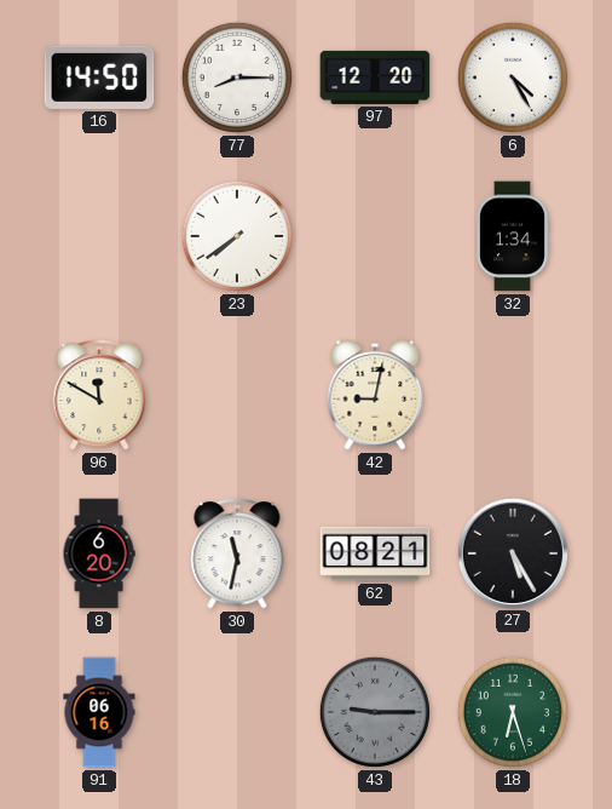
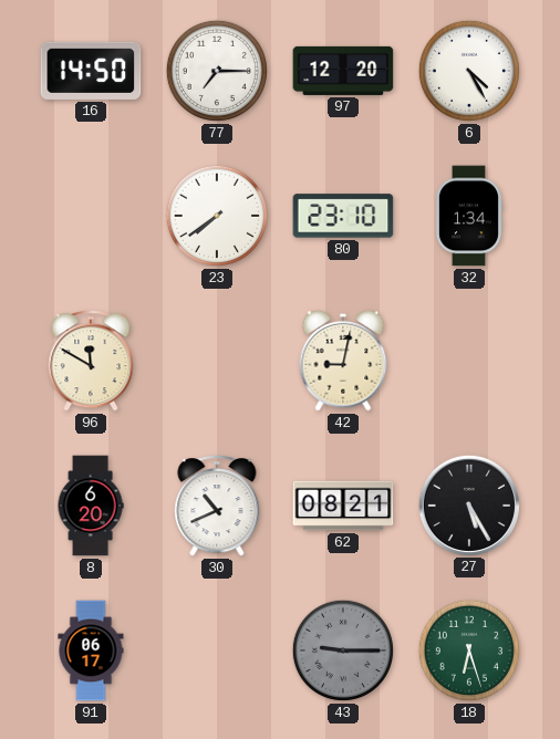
77: 8:15 -> 7:15
80: none -> 23:10
30: 11:32 -> 10:41
91: 06:16 -> 06:17
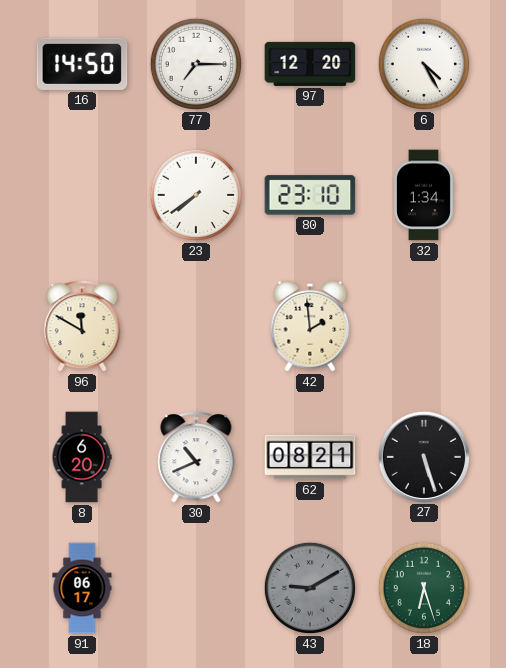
42: 9:02 -> 1:59
27: 5:25 -> 5:27
43: 9:15 -> 9:10
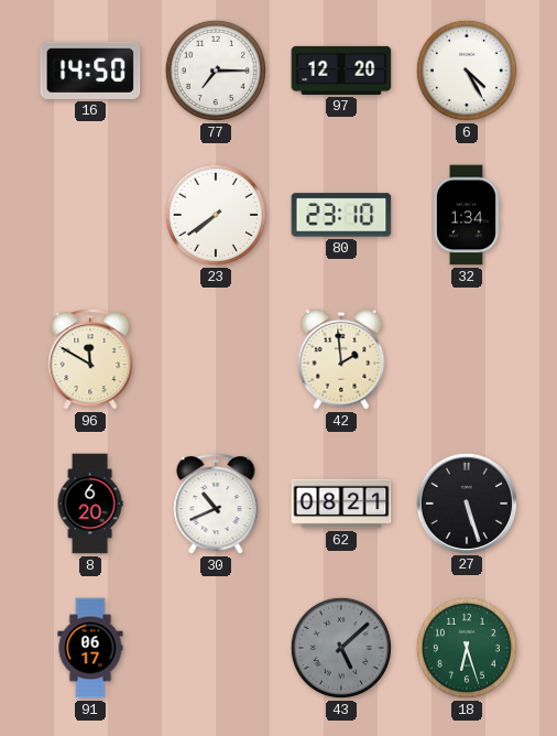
43: 9:10 -> 5:08
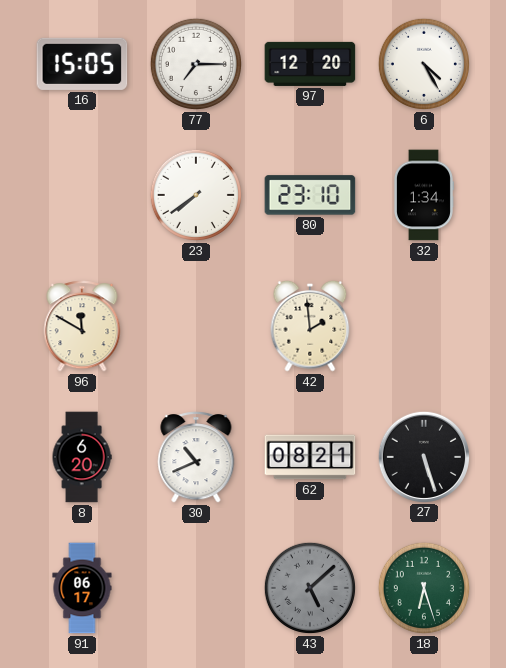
16: 14:50 -> 15:05
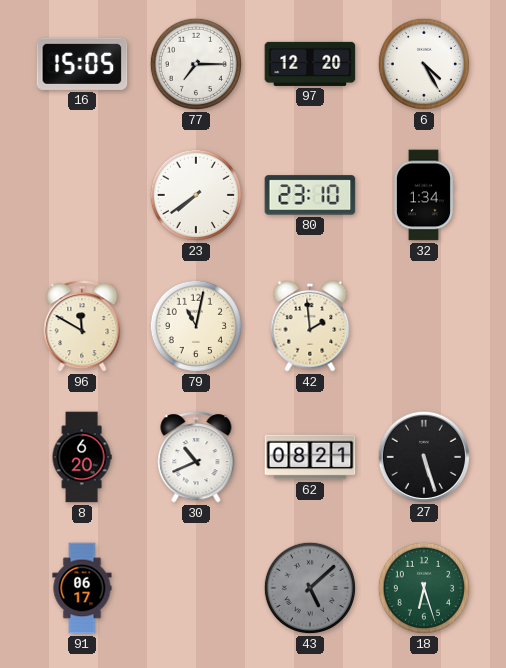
79: none -> 11:02
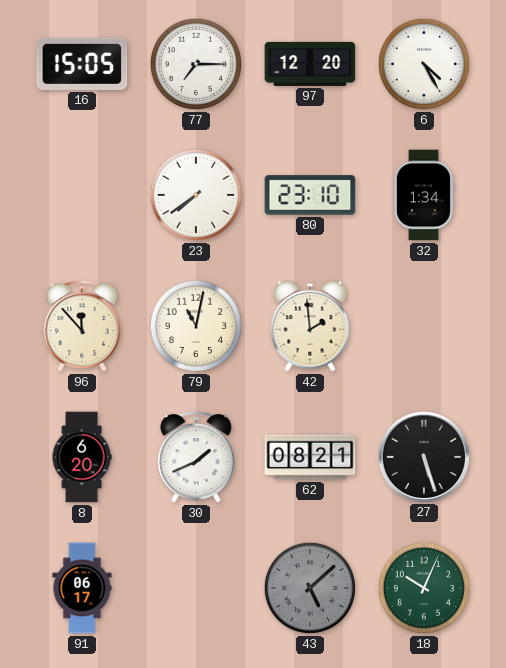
96: 11:50 -> 11:53
30: 10:41 -> 1:41
18: 6:27 -> 10:04
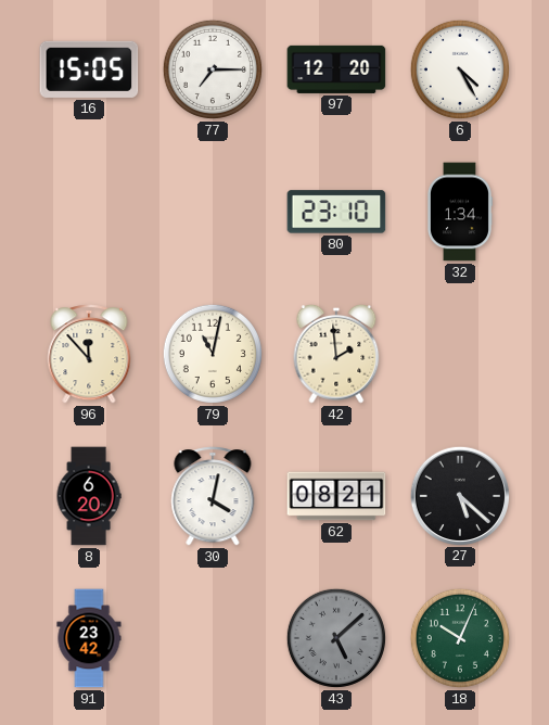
23: 7:39 -> none
30: 1:41 -> 4:02
27: 5:27 -> 5:22
91: 06:17 -> 23:42
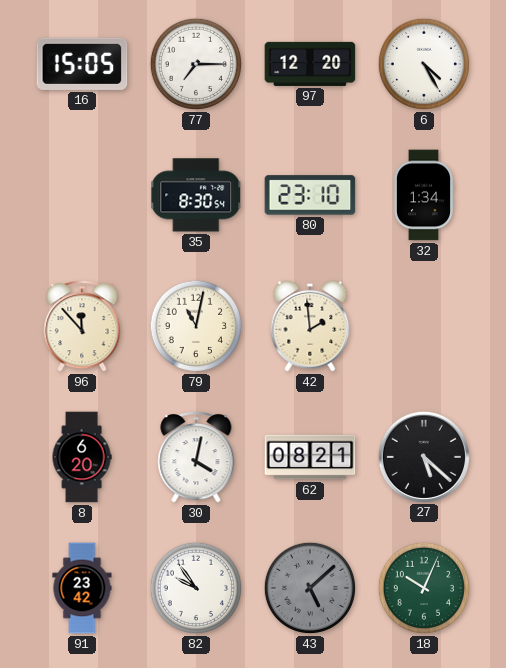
35: none -> 8:30
82: none -> 9:54
